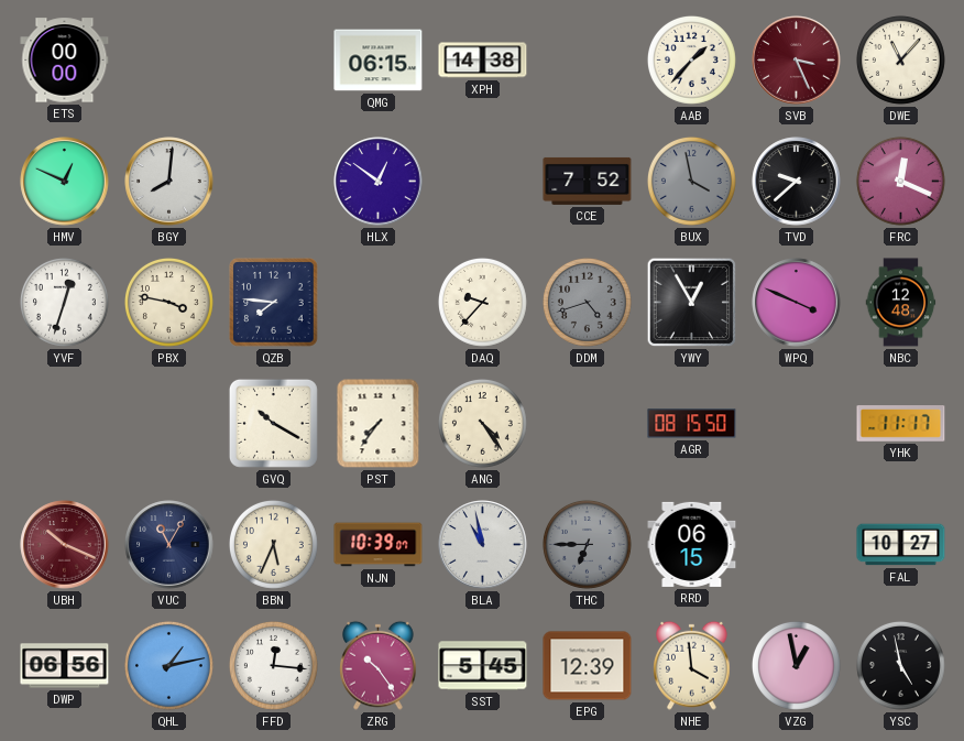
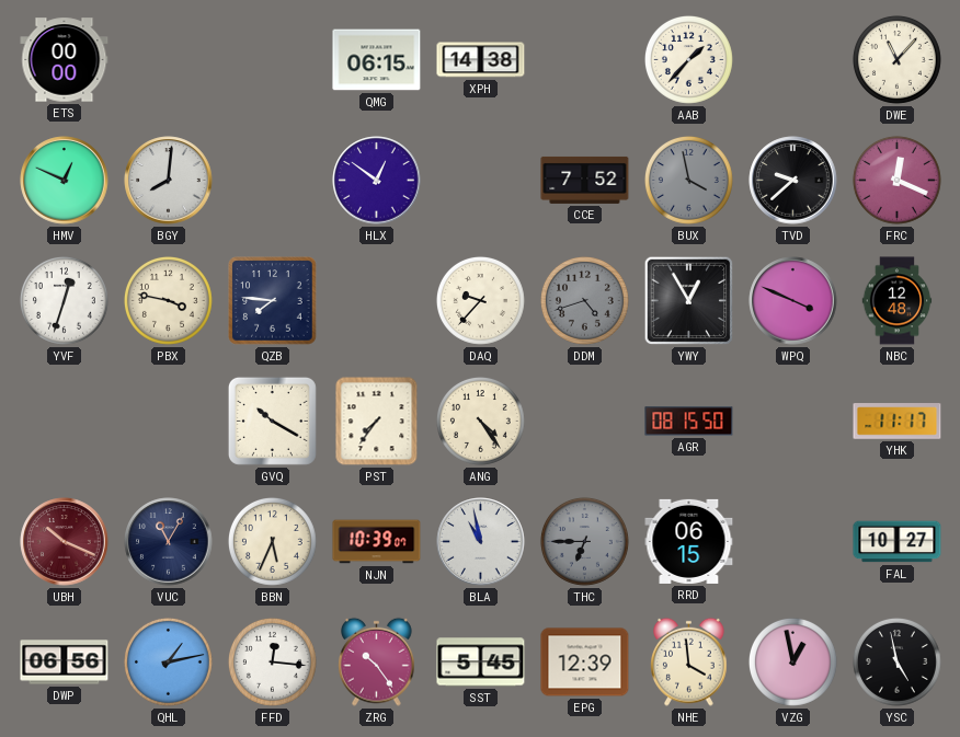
SVB: 3:26 -> none
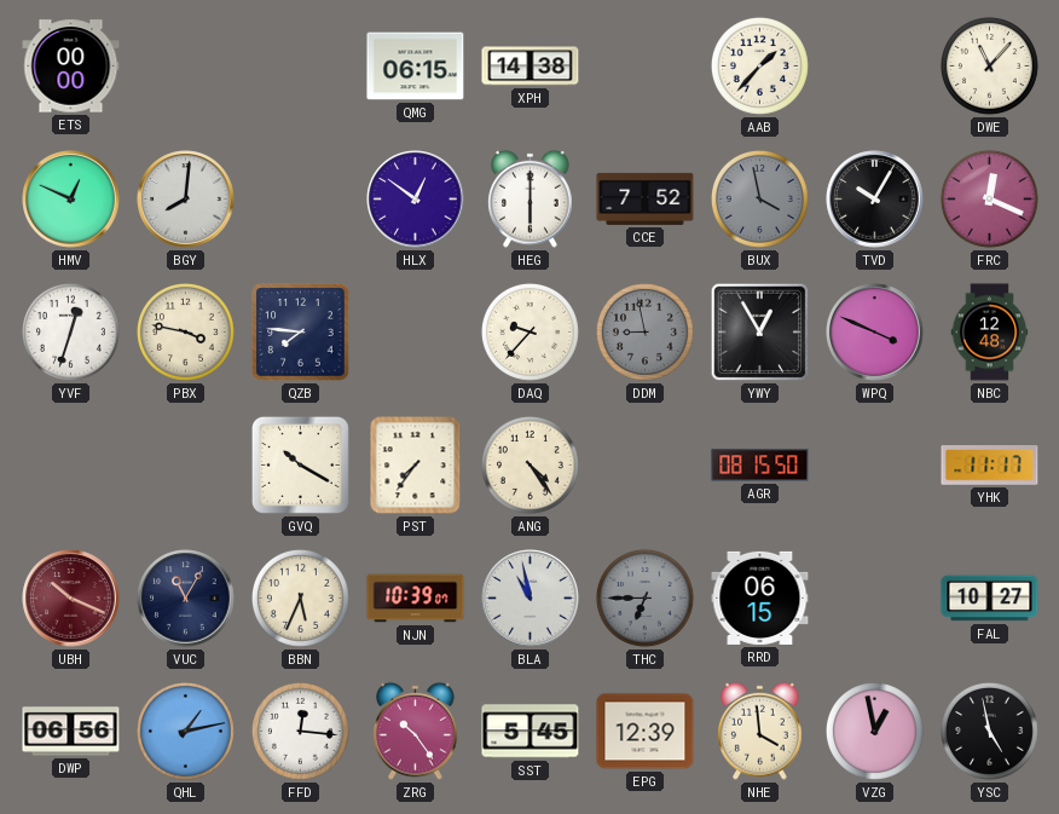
HEG: none -> 6:00
TVD: 9:38 -> 10:05
DDM: 4:42 -> 8:58
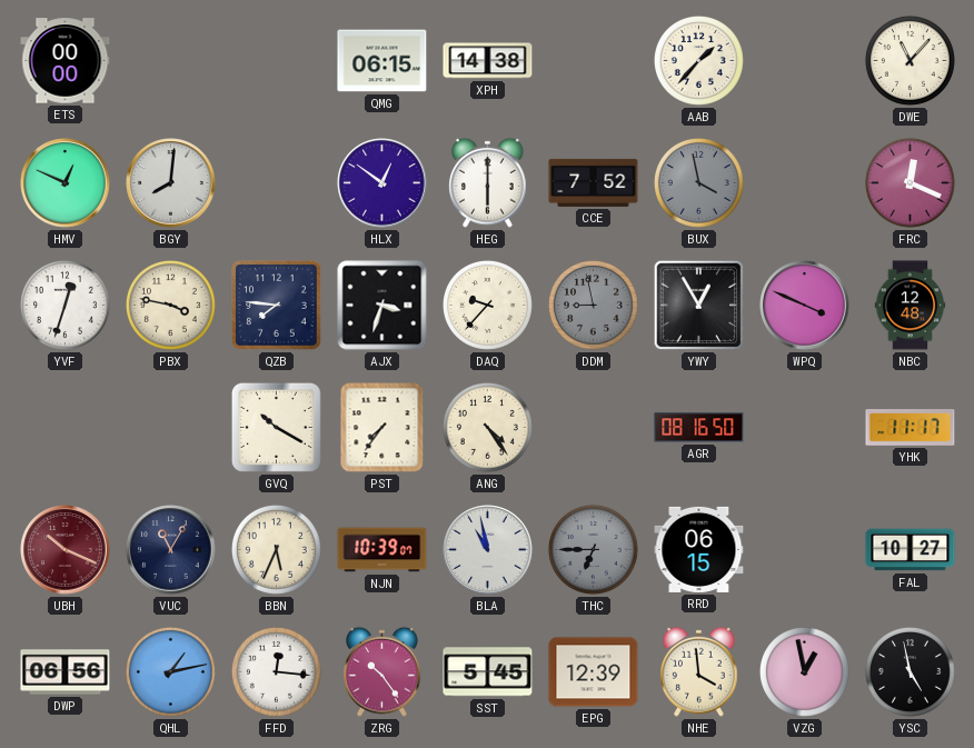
TVD: 10:05 -> none
AJX: none -> 3:33
AGR: 08:15 -> 08:16
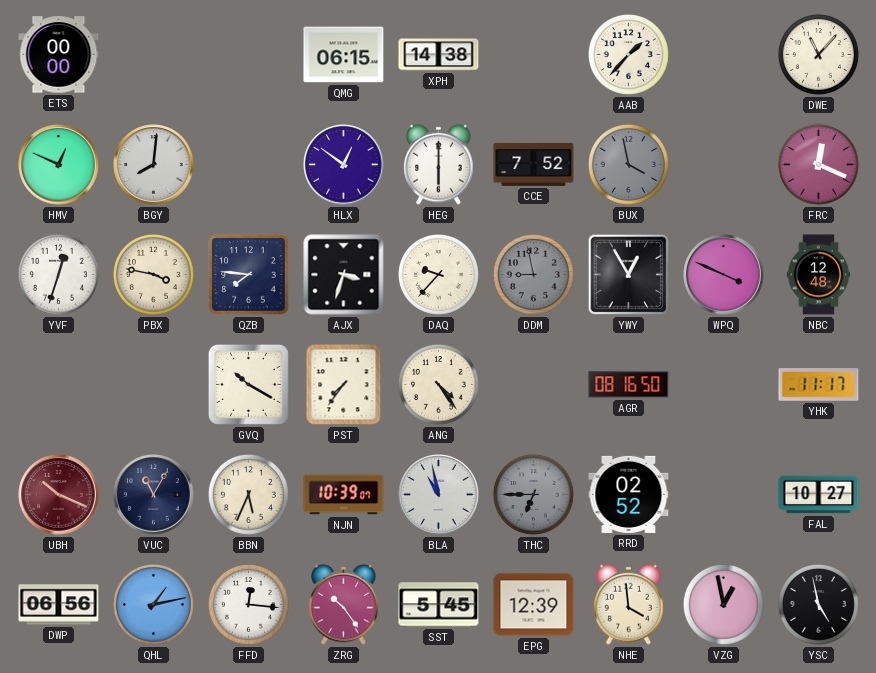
RRD: 06:15 -> 02:52
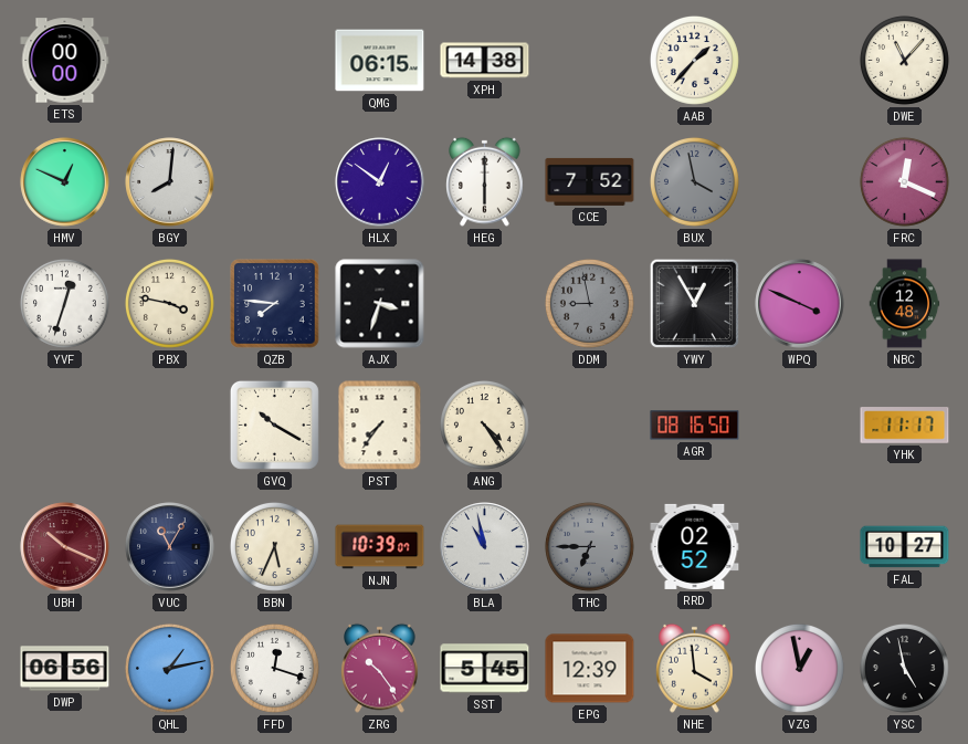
DAQ: 9:37 -> none
FFD: 12:16 -> 12:18
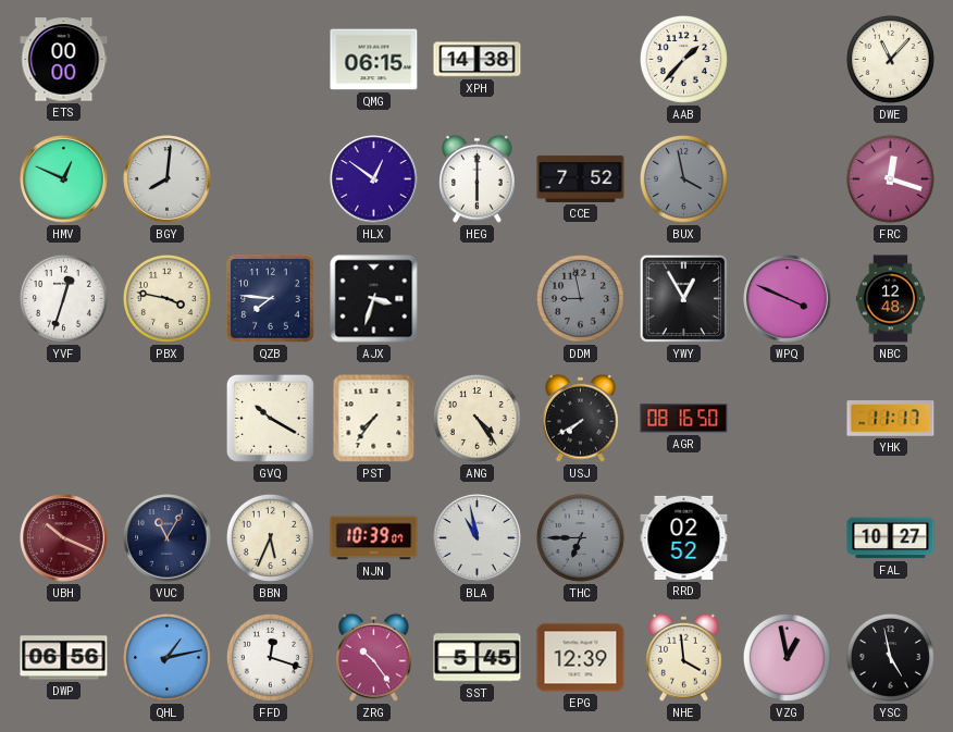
FRC: 12:19 -> 12:18
USJ: none -> 7:40
